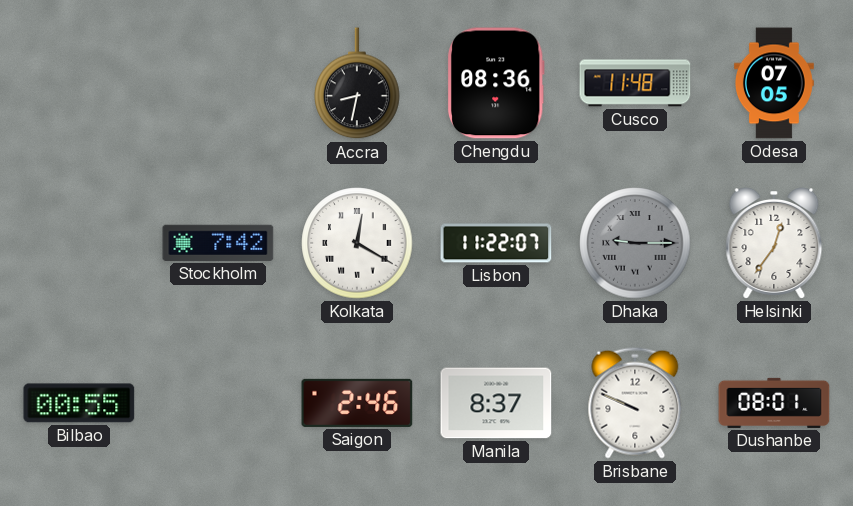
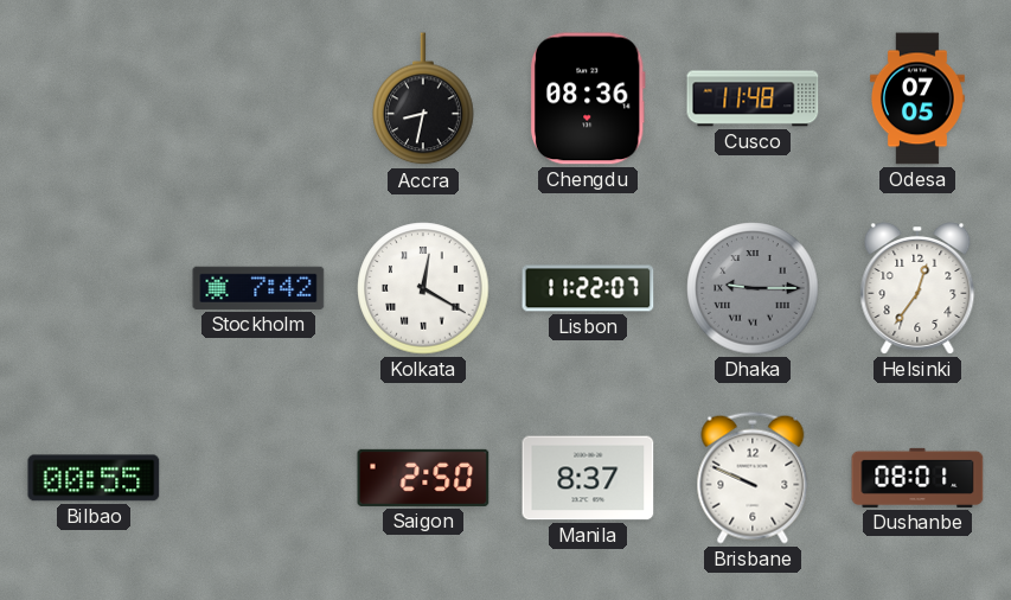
Saigon: 2:46 -> 2:50
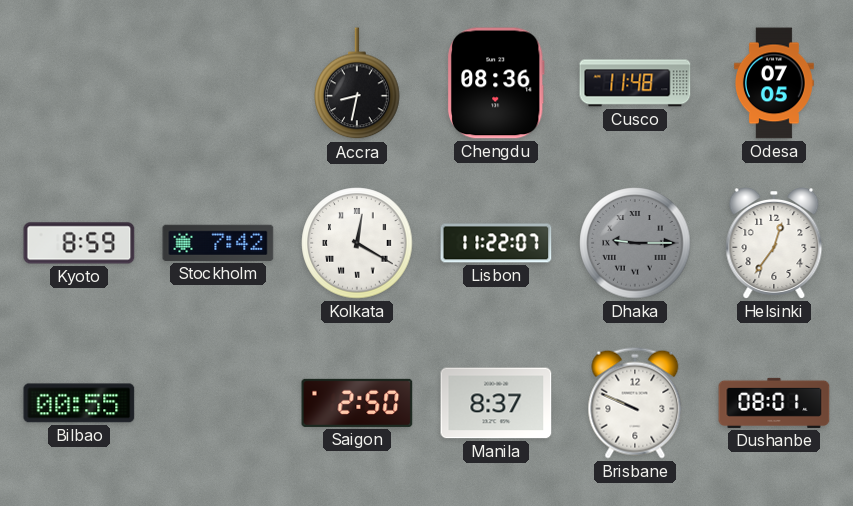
Kyoto: none -> 8:59
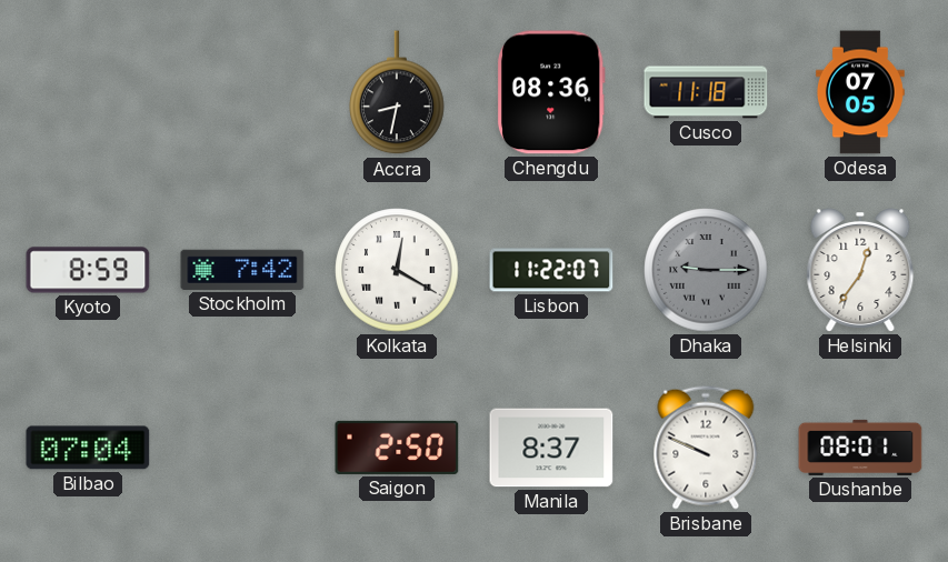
Cusco: 11:48 -> 11:18
Bilbao: 00:55 -> 07:04
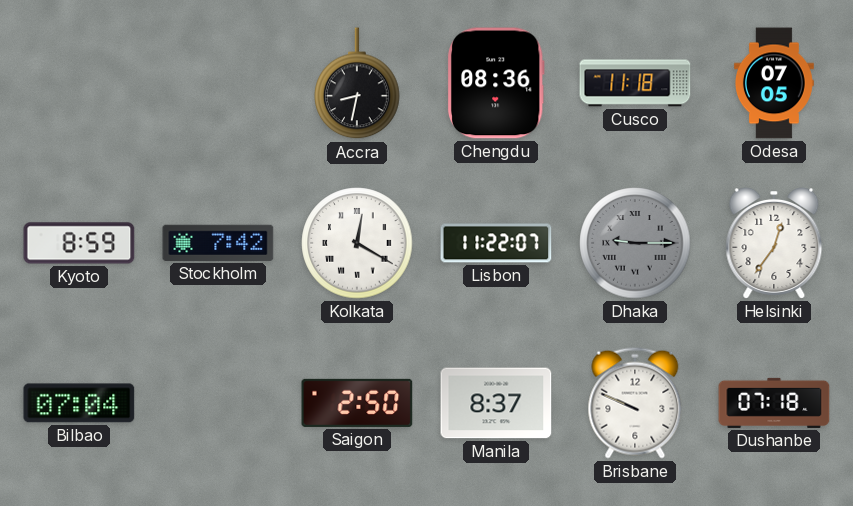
Dushanbe: 08:01 -> 07:18
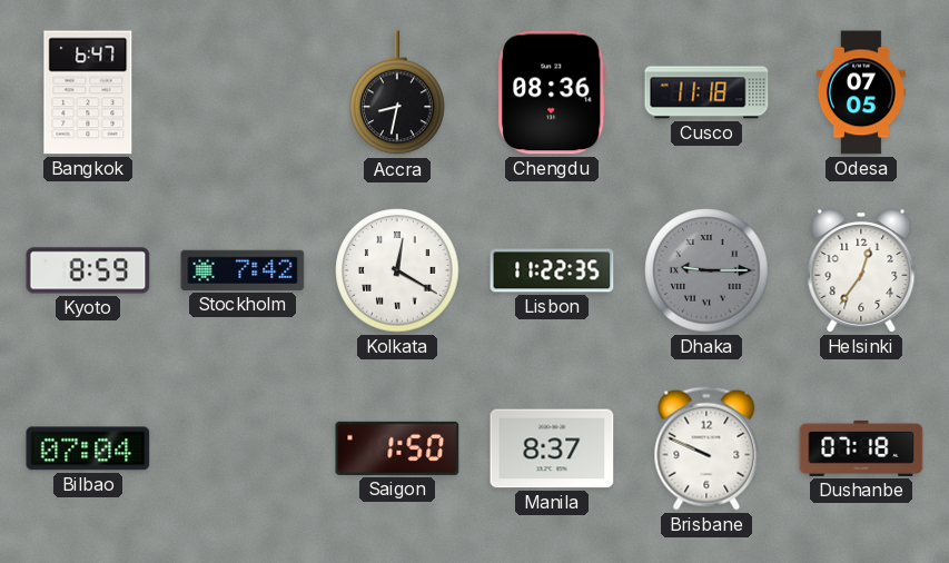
Bangkok: none -> 6:47
Lisbon: 11:22:07 -> 11:22:35
Saigon: 2:50 -> 1:50
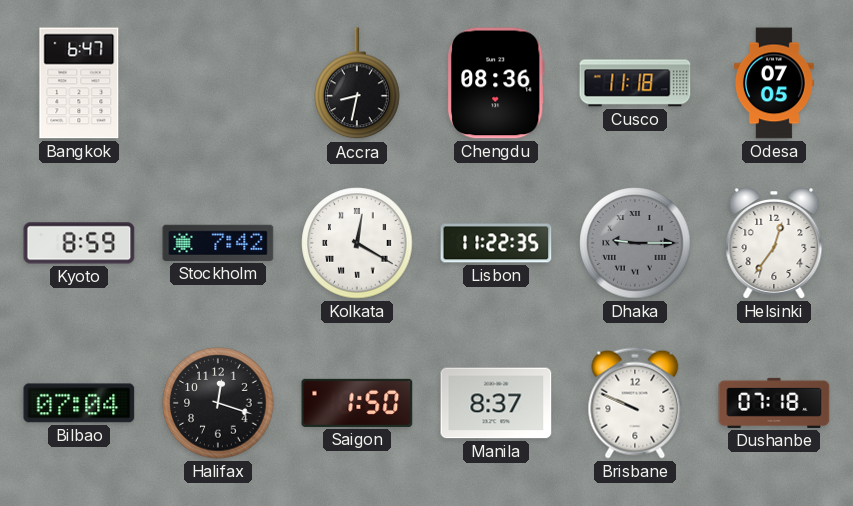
Halifax: none -> 12:18
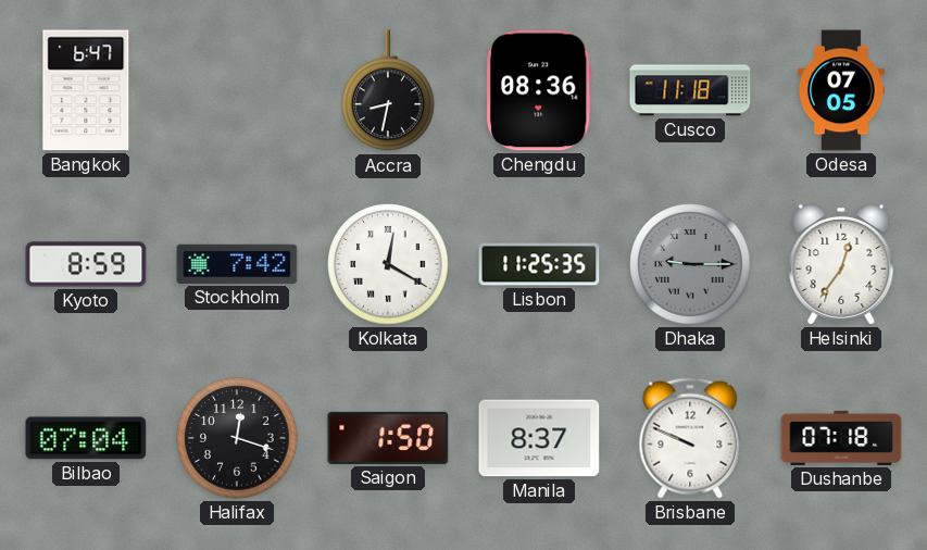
Lisbon: 11:22 -> 11:25
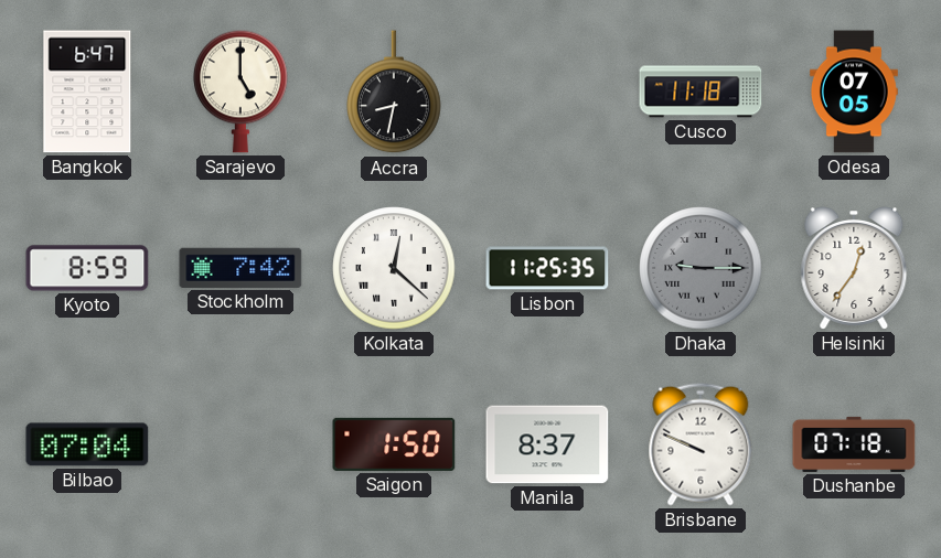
Sarajevo: none -> 5:00
Chengdu: 08:36 -> none
Kolkata: 12:20 -> 12:22
Halifax: 12:18 -> none
